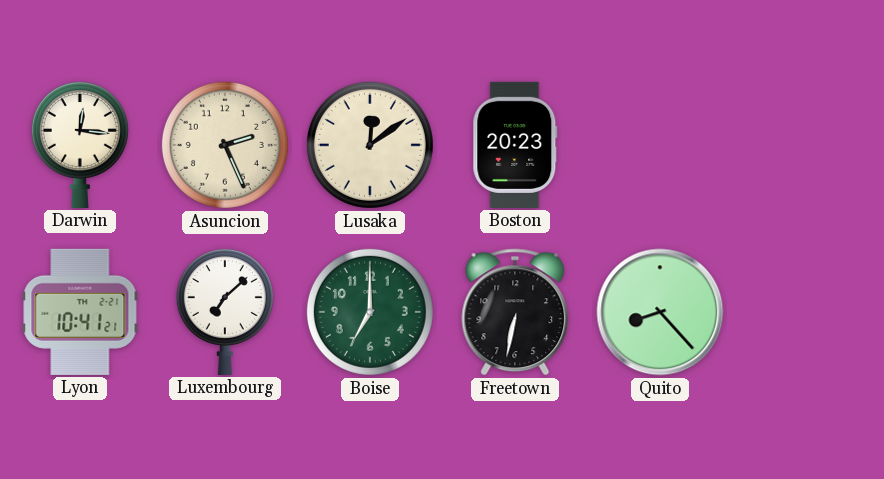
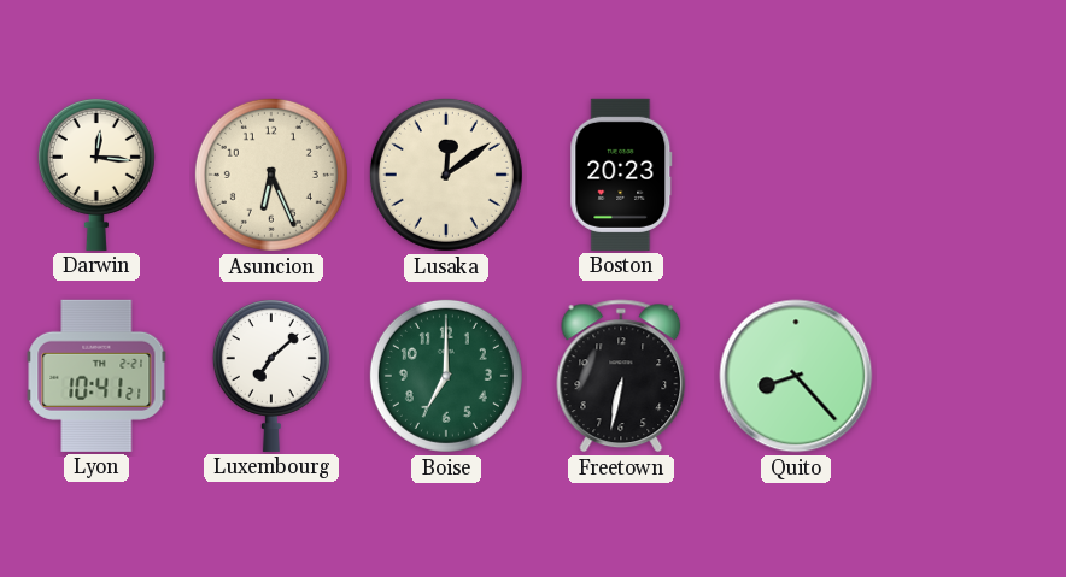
Asuncion: 2:26 -> 6:26
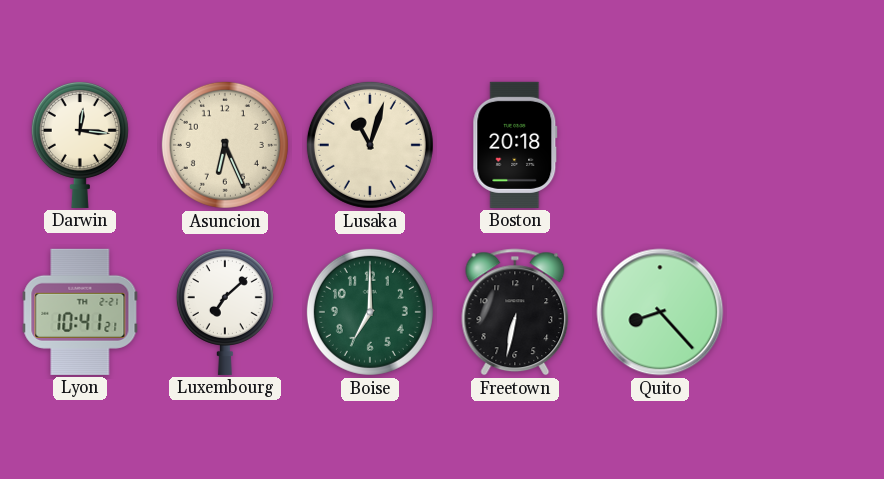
Lusaka: 12:09 -> 11:03
Boston: 20:23 -> 20:18
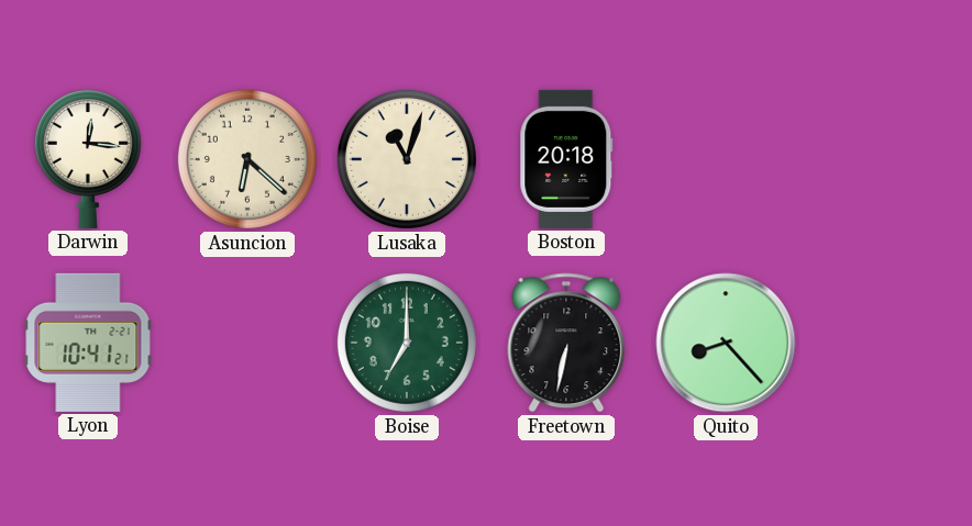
Asuncion: 6:26 -> 6:22
Luxembourg: 7:08 -> none
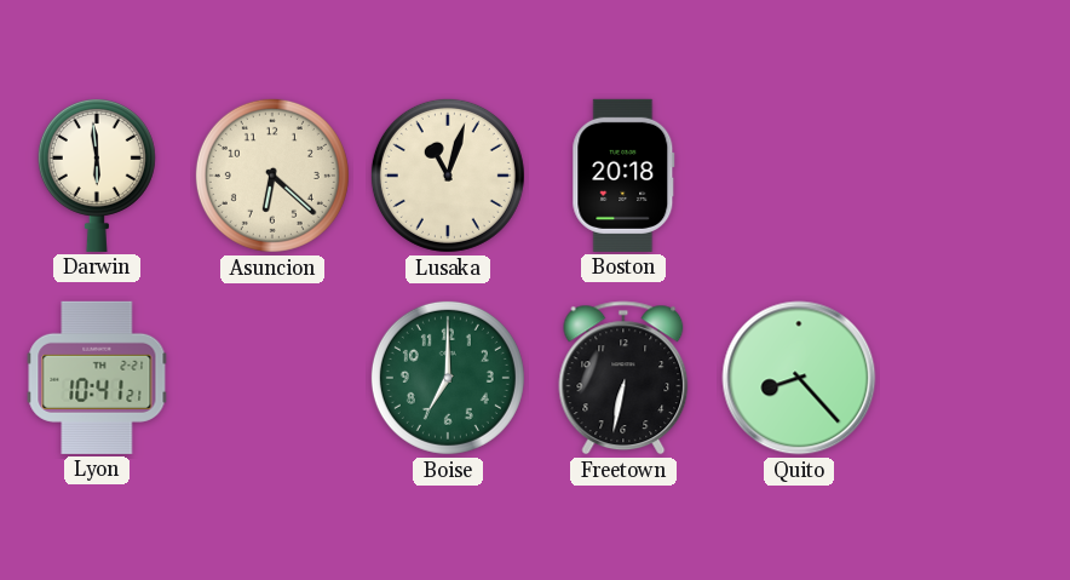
Darwin: 12:16 -> 5:59
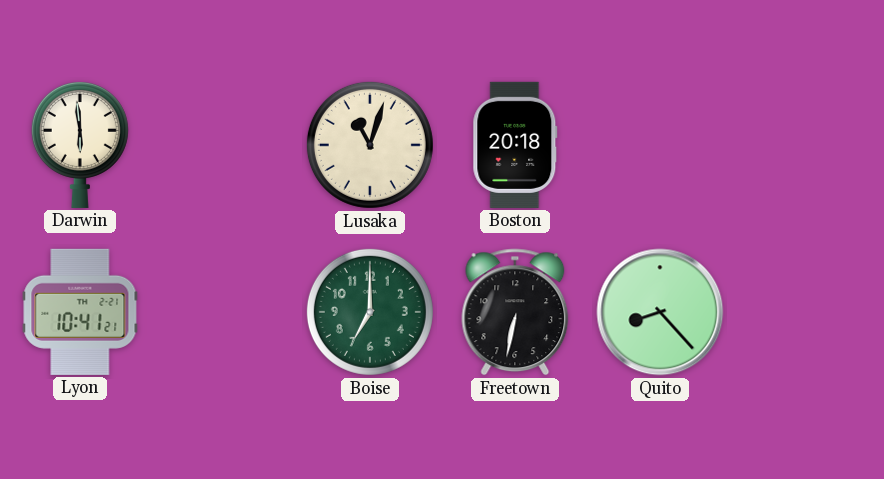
Asuncion: 6:22 -> none
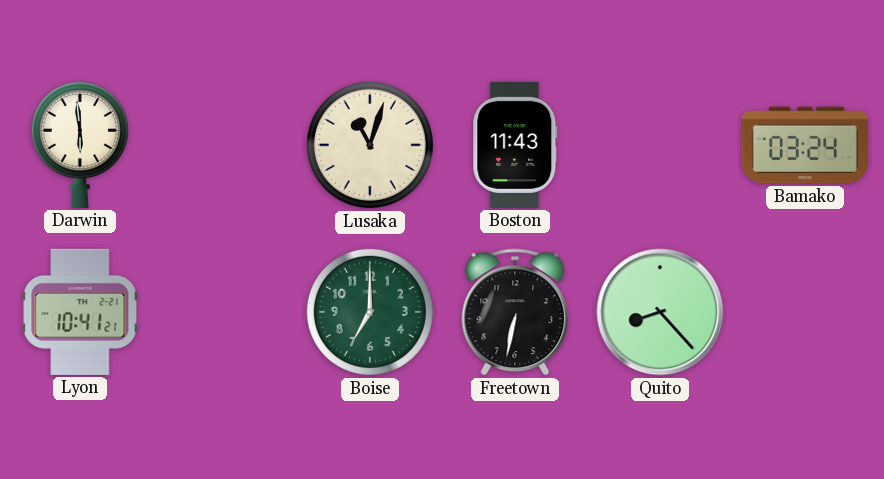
Boston: 20:18 -> 11:43
Bamako: none -> 03:24
